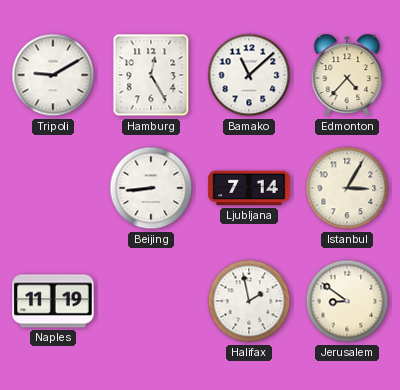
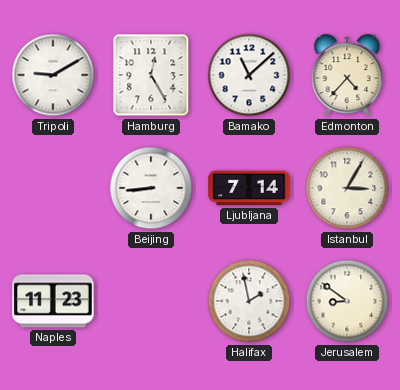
Naples: 11:19 -> 11:23
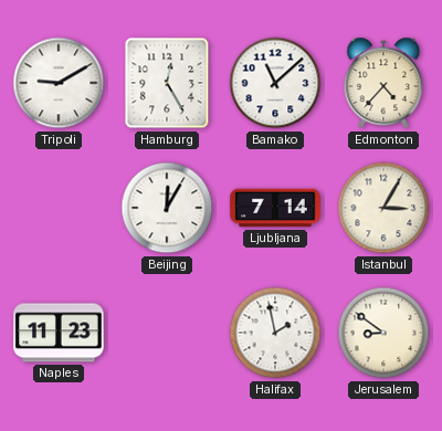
Beijing: 8:44 -> 12:05
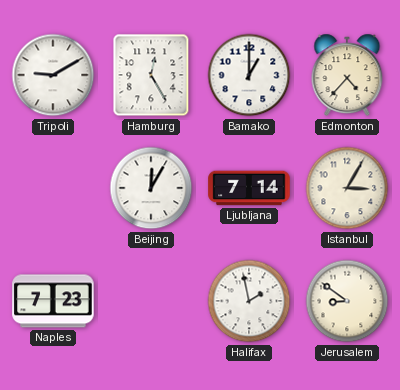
Bamako: 11:08 -> 1:00
Naples: 11:23 -> 7:23
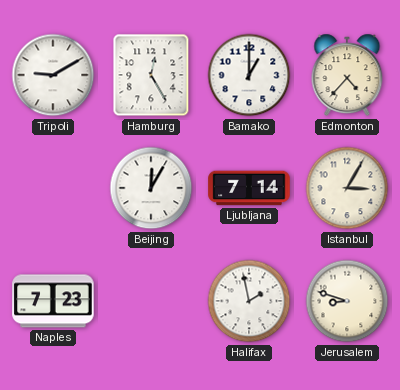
Jerusalem: 8:51 -> 8:48
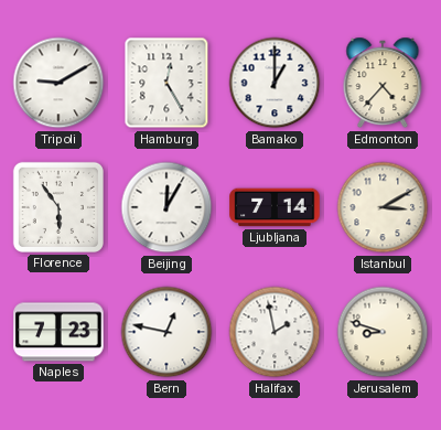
Florence: none -> 5:54
Istanbul: 3:05 -> 3:10
Bern: none -> 12:47
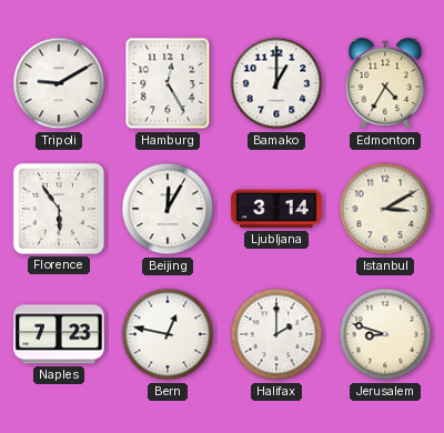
Edmonton: 4:37 -> 4:35
Ljubljana: 7:14 -> 3:14
Halifax: 1:58 -> 2:00
